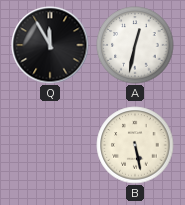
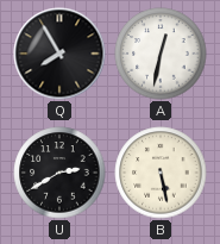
Q: 11:55 -> 7:55
U: none -> 2:40
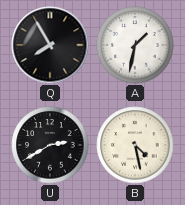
A: 12:32 -> 1:32
B: 5:28 -> 4:28
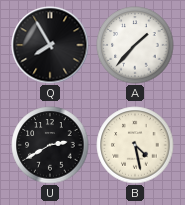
A: 1:32 -> 1:37
